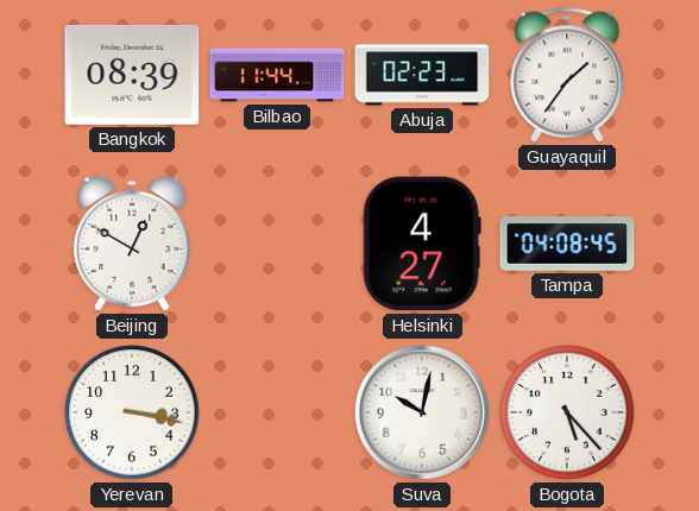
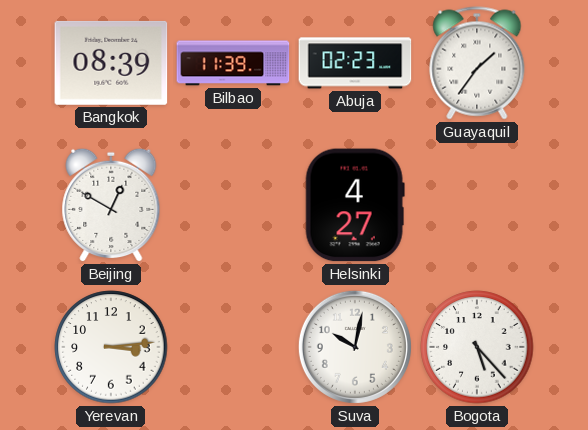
Bilbao: 11:44 -> 11:39
Tampa: 04:08 -> none
Yerevan: 3:17 -> 3:14
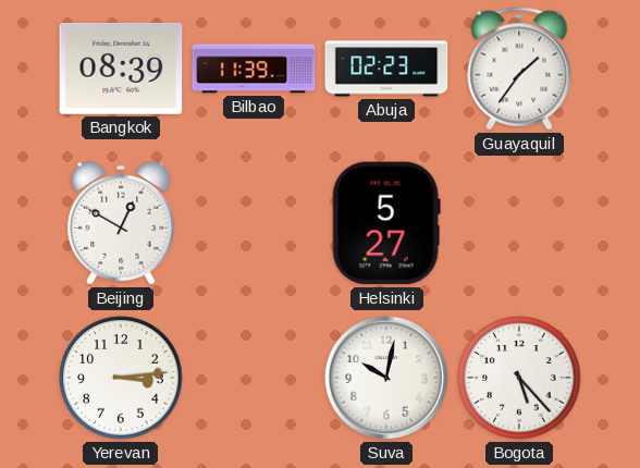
Helsinki: 4:27 -> 5:27
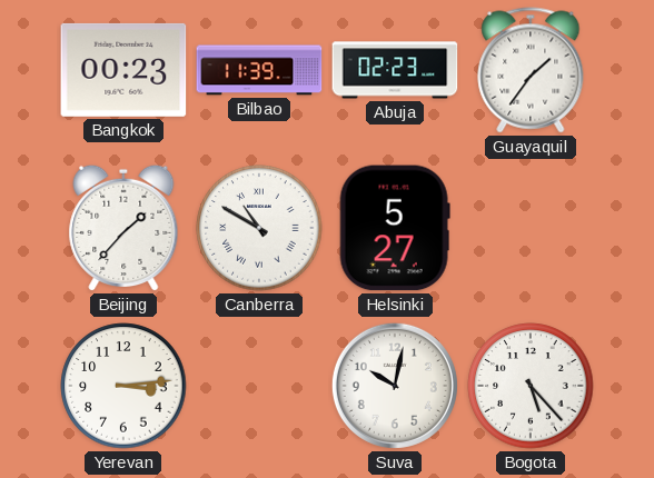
Bangkok: 08:39 -> 00:23
Beijing: 12:50 -> 1:37
Canberra: none -> 10:50
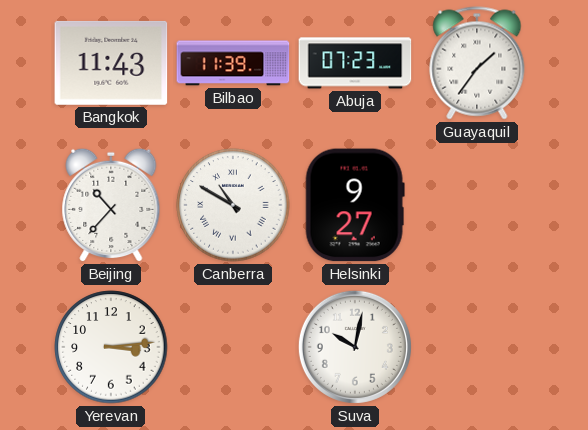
Bangkok: 00:23 -> 11:43
Abuja: 02:23 -> 07:23
Beijing: 1:37 -> 10:37
Helsinki: 5:27 -> 9:27
Bogota: 5:23 -> none
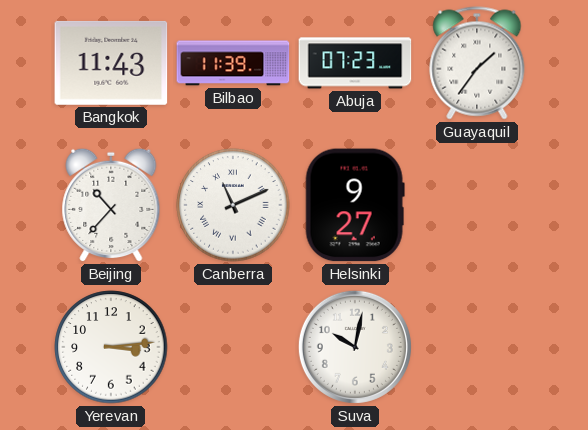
Canberra: 10:50 -> 11:11
